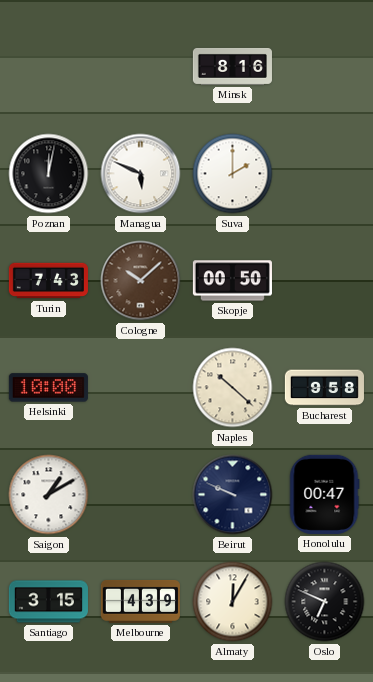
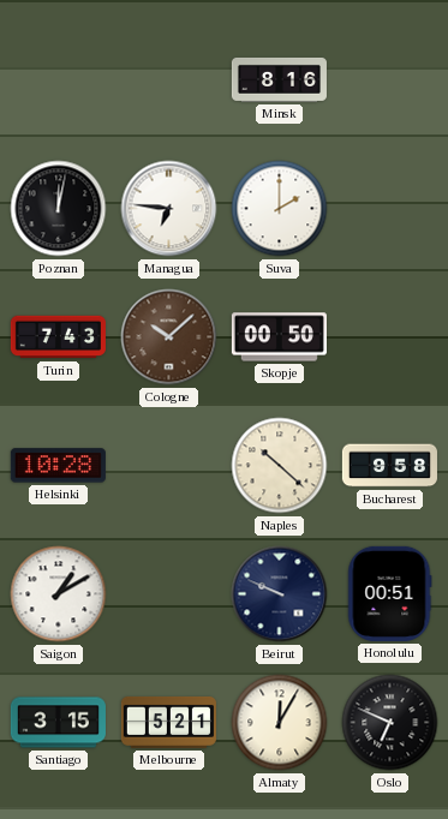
Managua: 5:49 -> 6:46
Helsinki: 10:00 -> 10:28
Honolulu: 00:47 -> 00:51
Melbourne: 4:39 -> 5:21
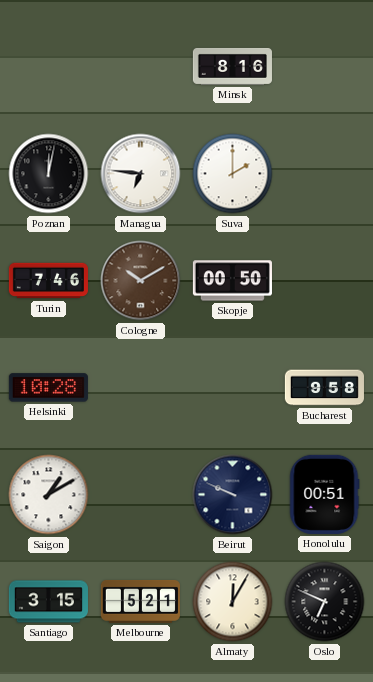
Turin: 7:43 -> 7:46
Cologne: 10:08 -> 10:10
Naples: 10:22 -> none
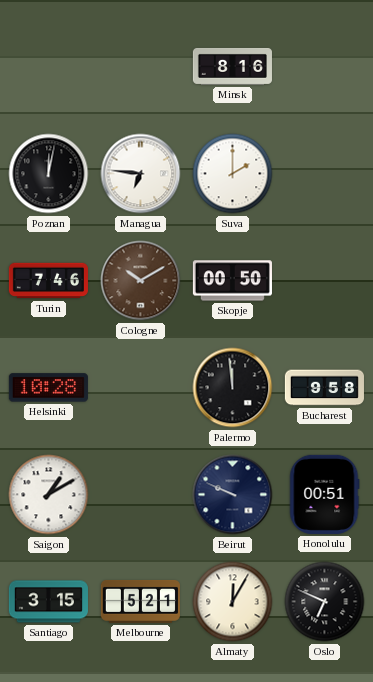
Palermo: none -> 11:59
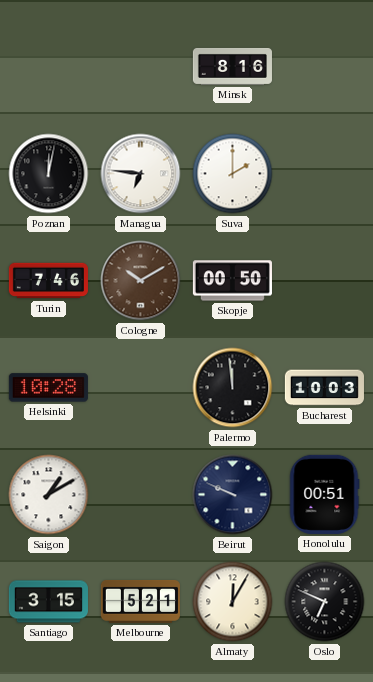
Bucharest: 9:58 -> 10:03
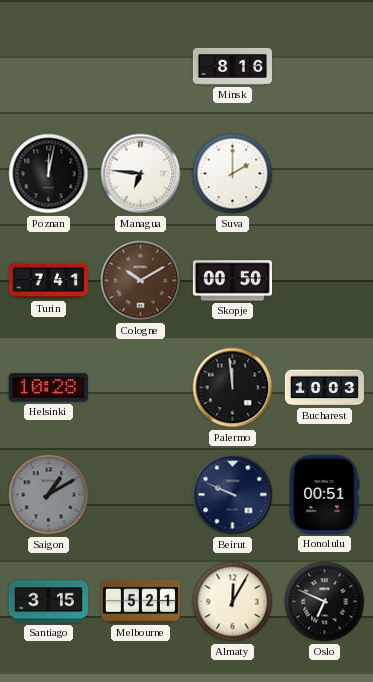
Turin: 7:46 -> 7:41
Saigon dial: white -> grey
